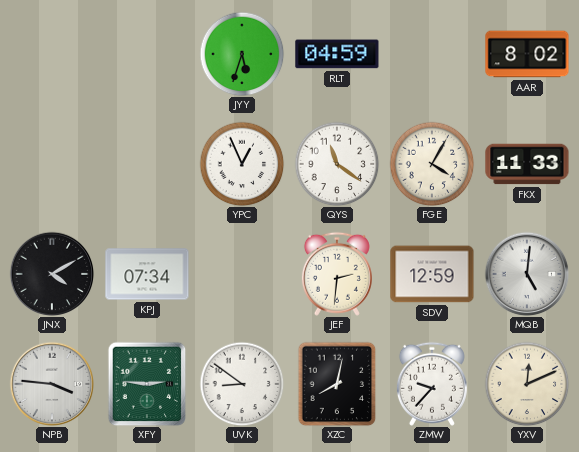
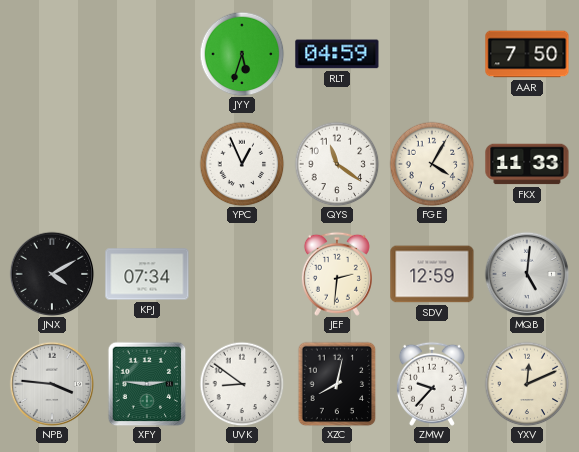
AAR: 8:02 -> 7:50
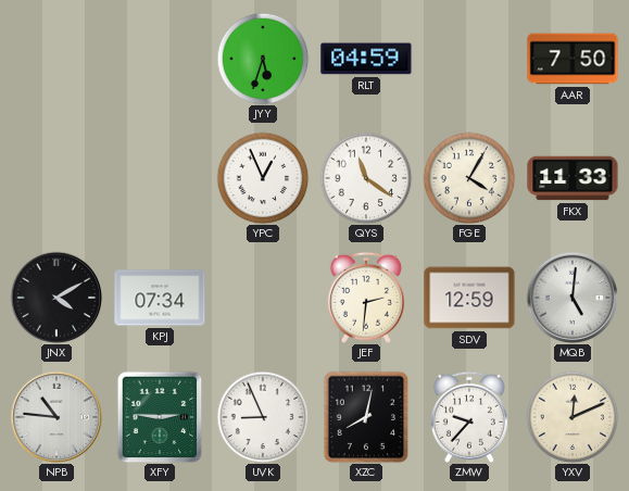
NPB: 3:46 -> 10:46
UVK: 8:51 -> 8:56
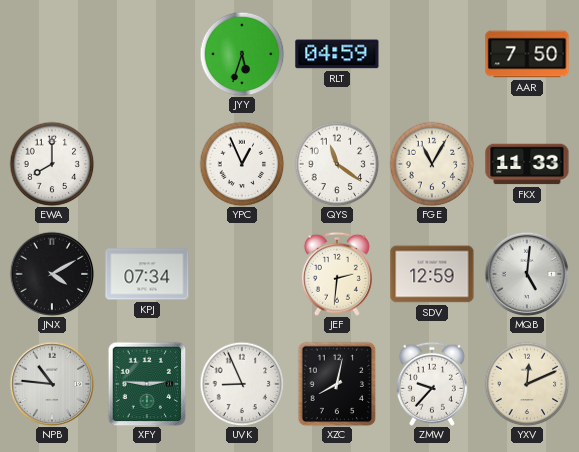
EWA: none -> 8:00
FGE: 4:05 -> 11:05
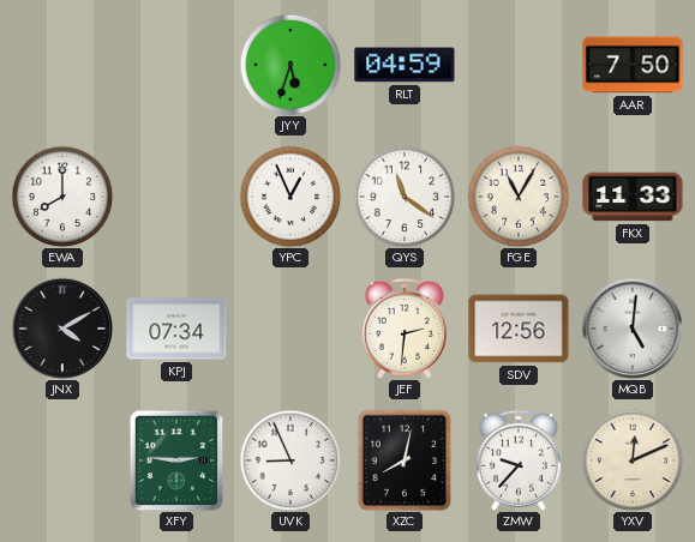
SDV: 12:59 -> 12:56
NPB: 10:46 -> none
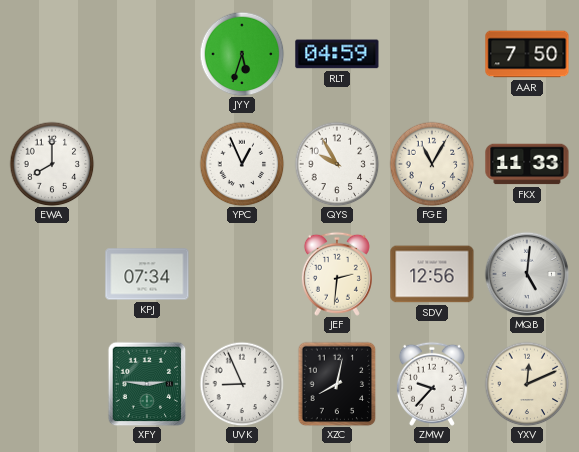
QYS: 11:21 -> 9:55
JNX: 4:10 -> none
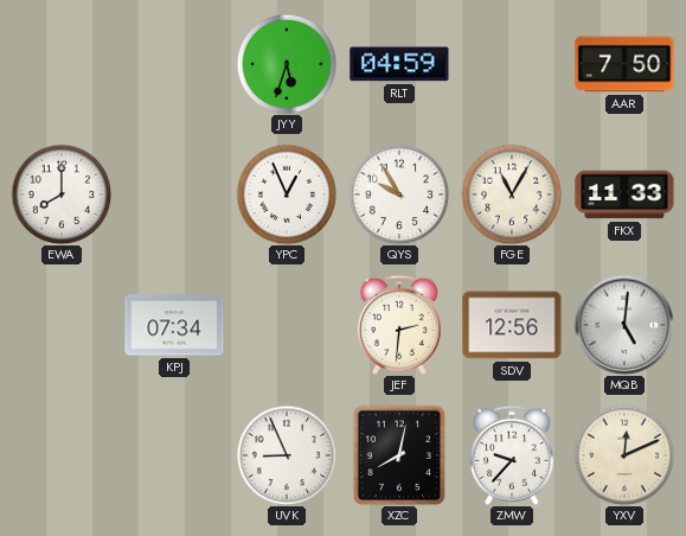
XFY: 2:46 -> none
